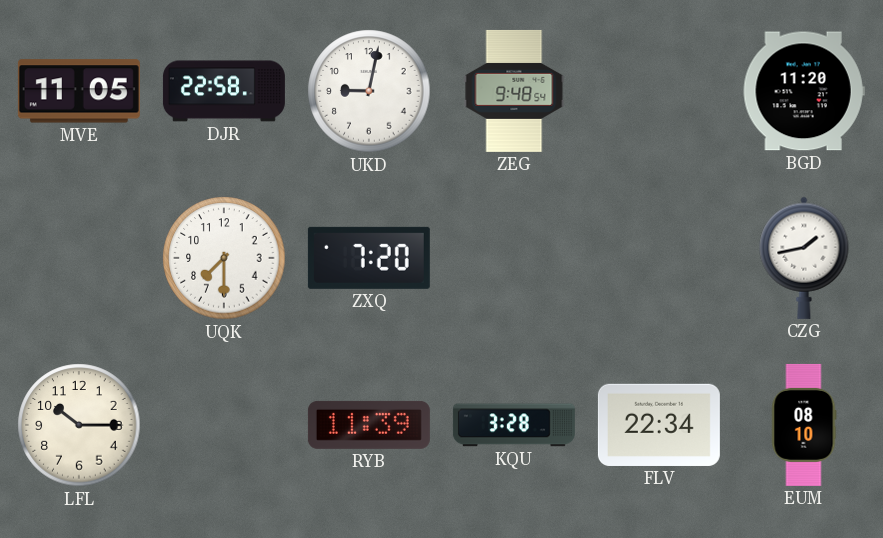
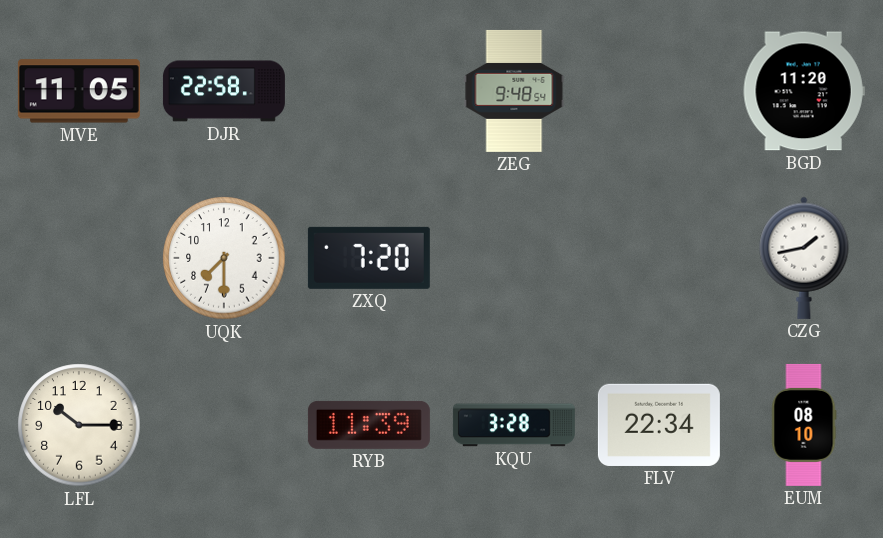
UKD: 9:02 -> none
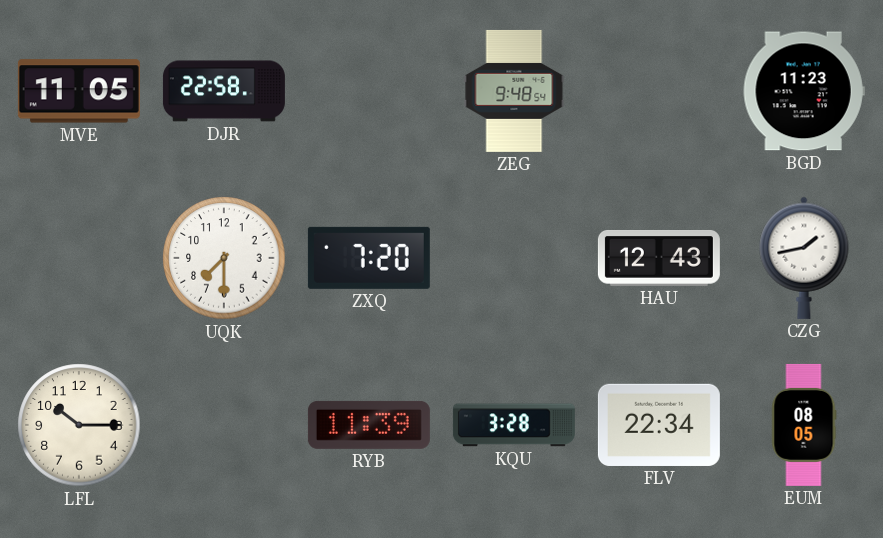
BGD: 11:20 -> 11:23
HAU: none -> 12:43
EUM: 08:10 -> 08:05
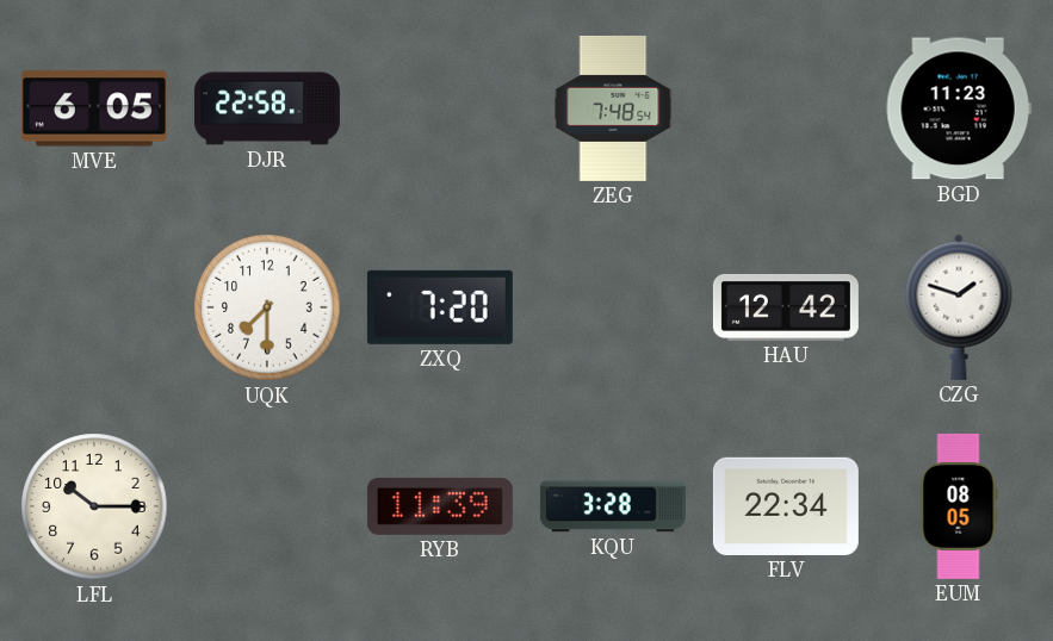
MVE: 11:05 -> 6:05
ZEG: 9:48 -> 7:48
HAU: 12:43 -> 12:42
CZG: 1:43 -> 1:48
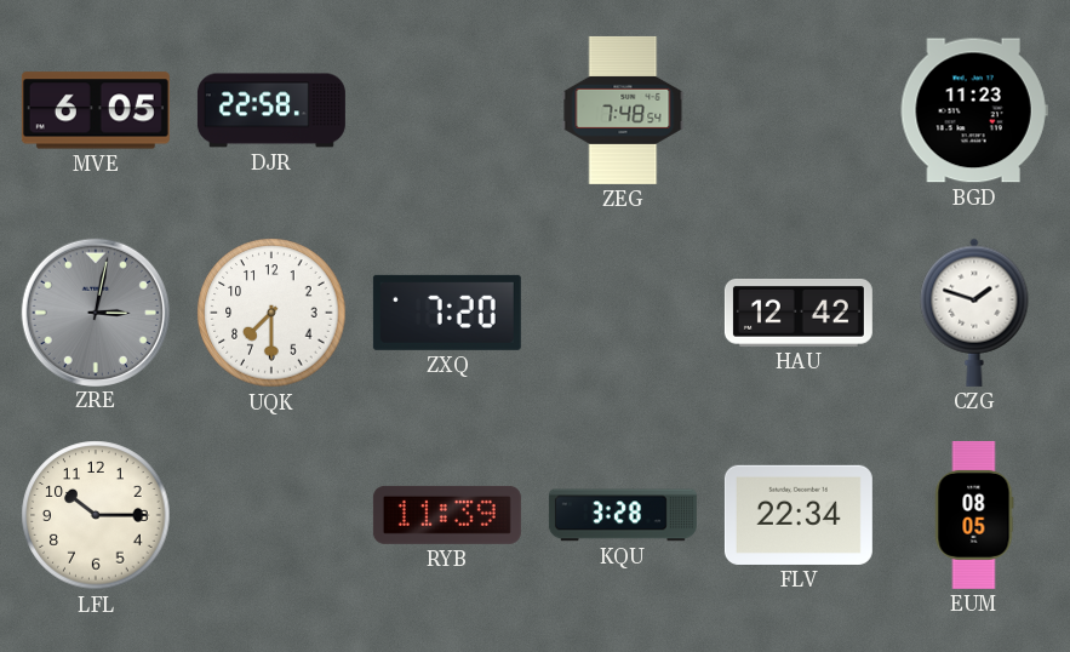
ZRE: none -> 3:02
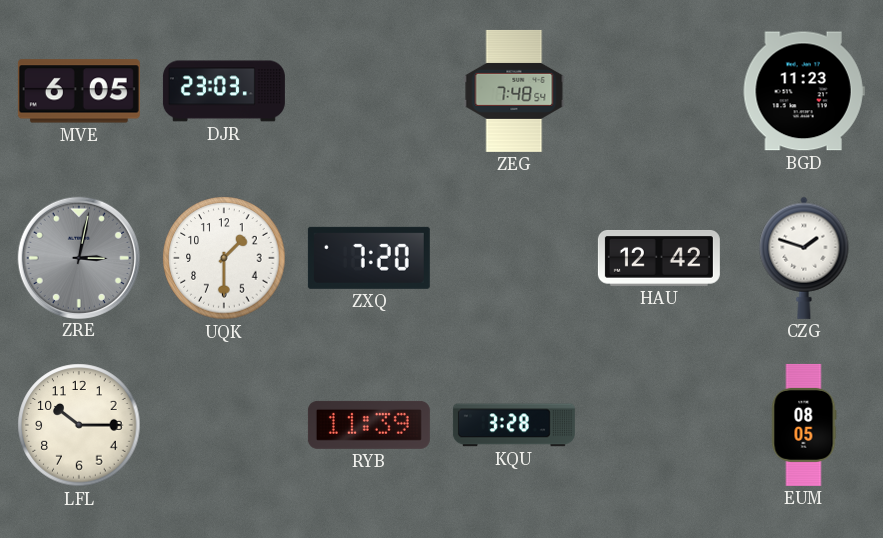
DJR: 22:58 -> 23:03
UQK: 7:30 -> 1:30
FLV: 22:34 -> none
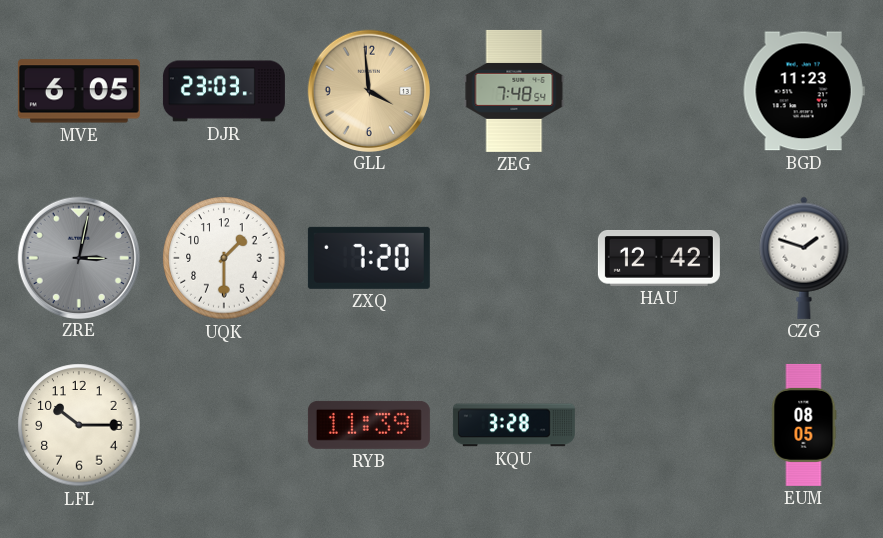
GLL: none -> 3:59
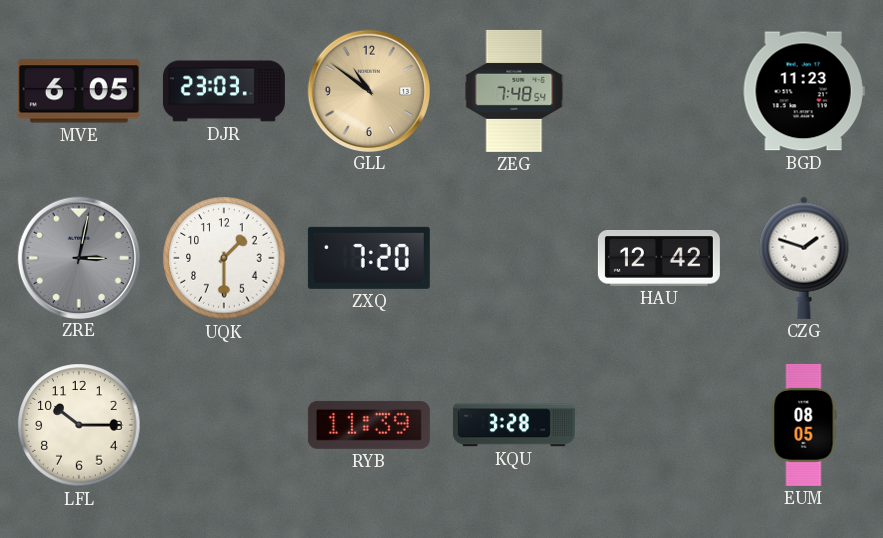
GLL: 3:59 -> 10:51
